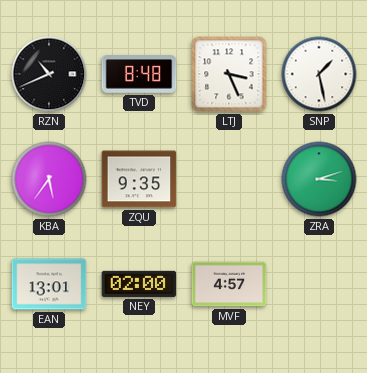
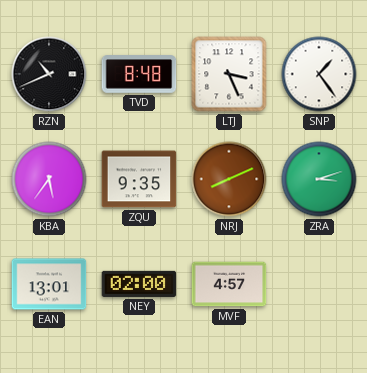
SNP: 1:28 -> 1:24
NRJ: none -> 8:11
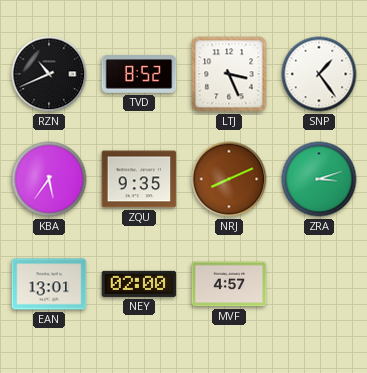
TVD: 8:48 -> 8:52
